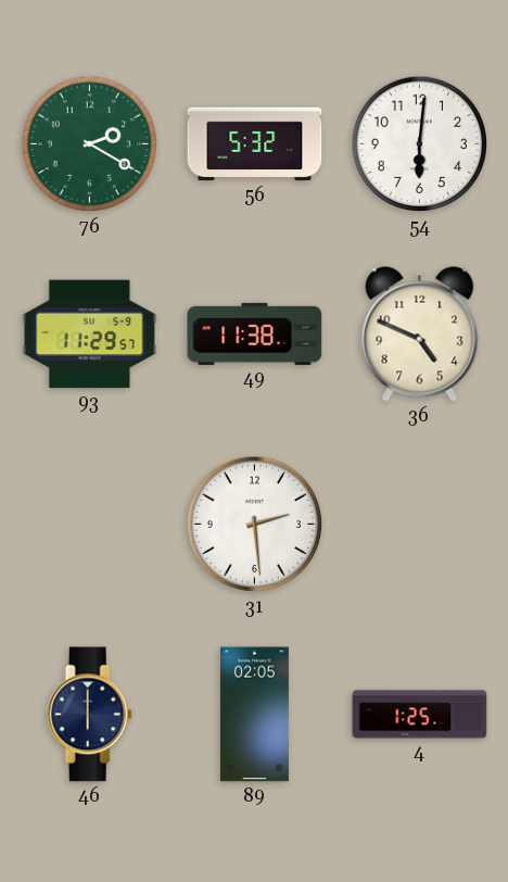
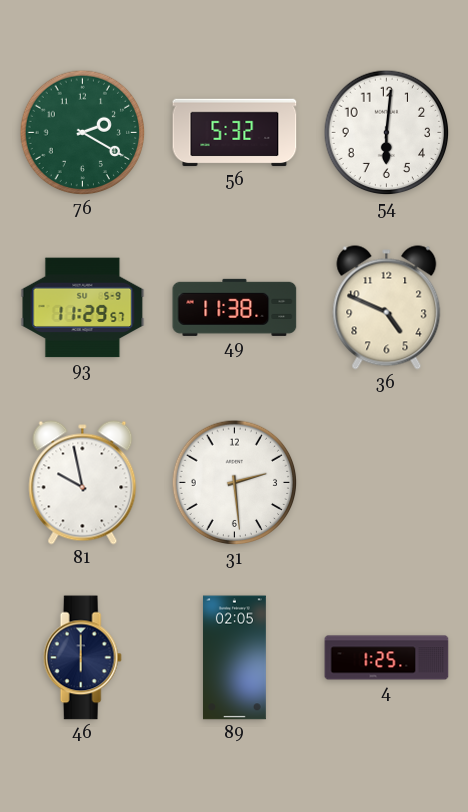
81: none -> 9:58
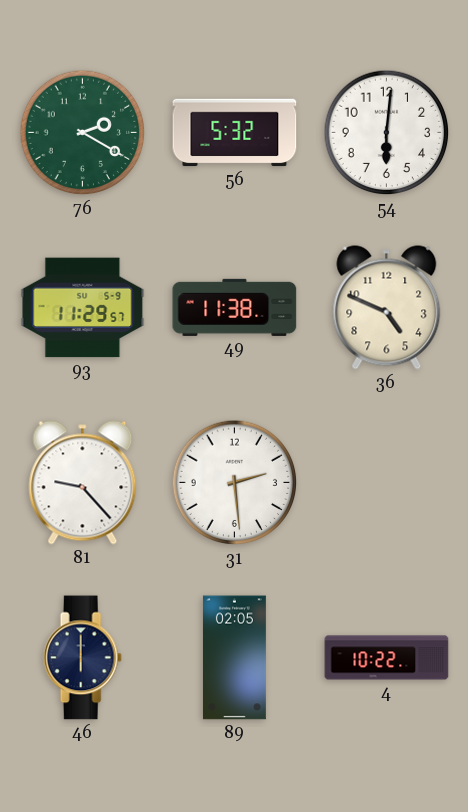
81: 9:58 -> 9:23
4: 1:25 -> 10:22
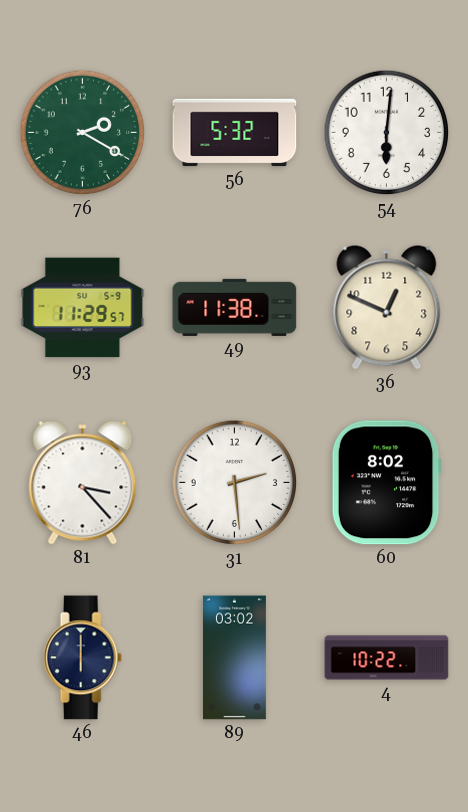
36: 4:49 -> 12:49
81: 9:23 -> 3:23
60: none -> 8:02
89: 02:05 -> 03:02
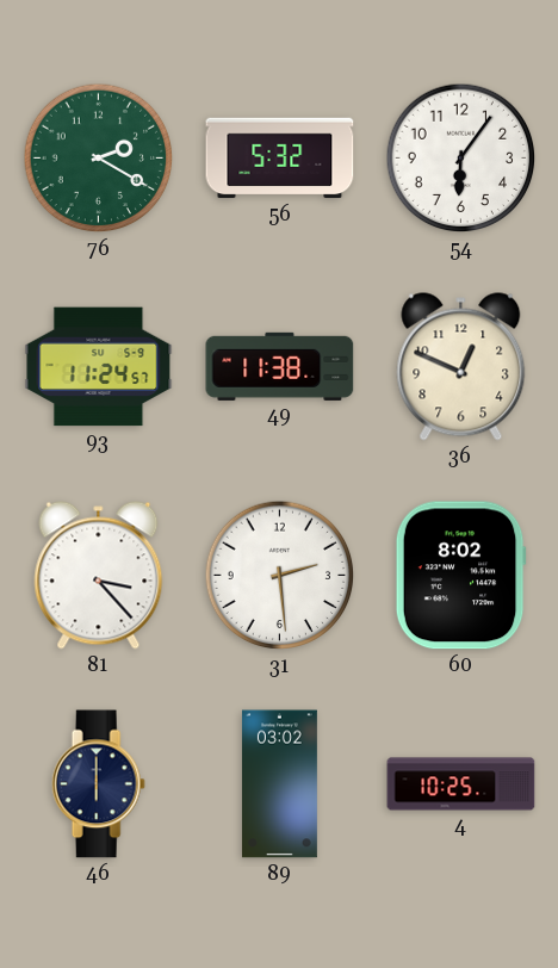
54: 6:01 -> 6:06
93: 11:29 -> 11:24
4: 10:22 -> 10:25
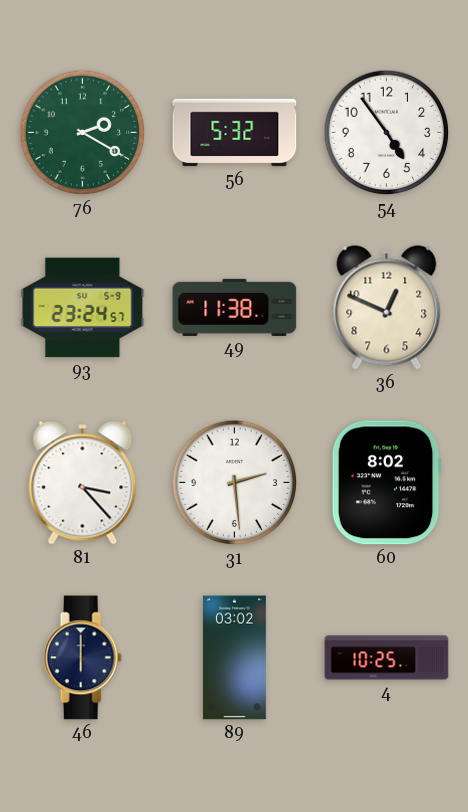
54: 6:06 -> 4:54
93: 11:24 -> 23:24
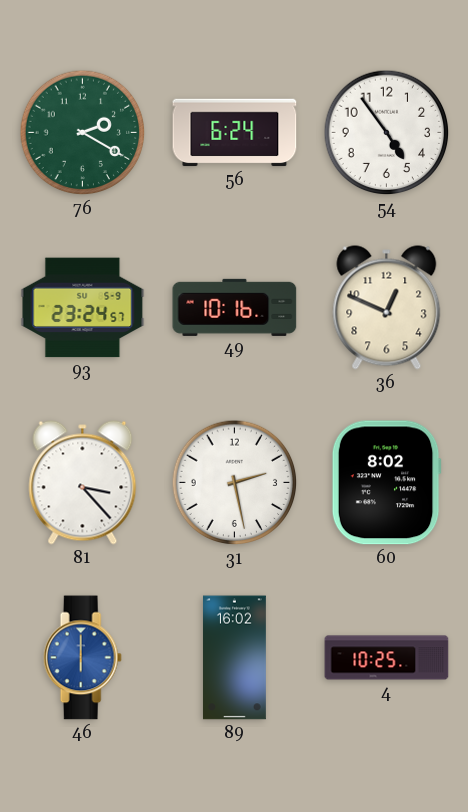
56: 5:32 -> 6:24
49: 11:38 -> 10:16
31: 2:29 -> 2:28
46 dial: navy -> blue
89: 03:02 -> 16:02
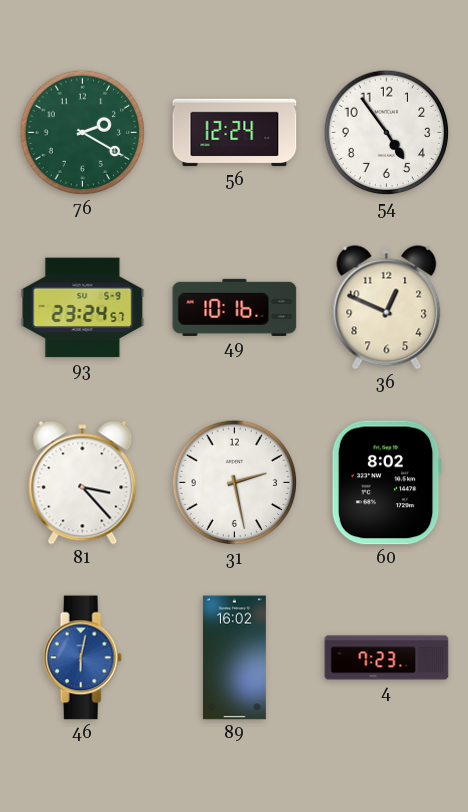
56: 6:24 -> 12:24
46: 6:00 -> 6:02
4: 10:25 -> 7:23
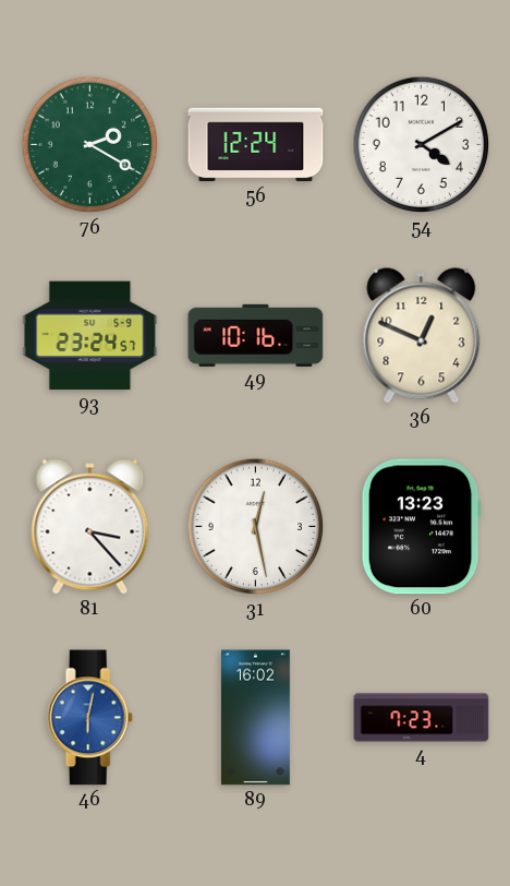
54: 4:54 -> 4:10
31: 2:28 -> 12:28
60: 8:02 -> 13:23
